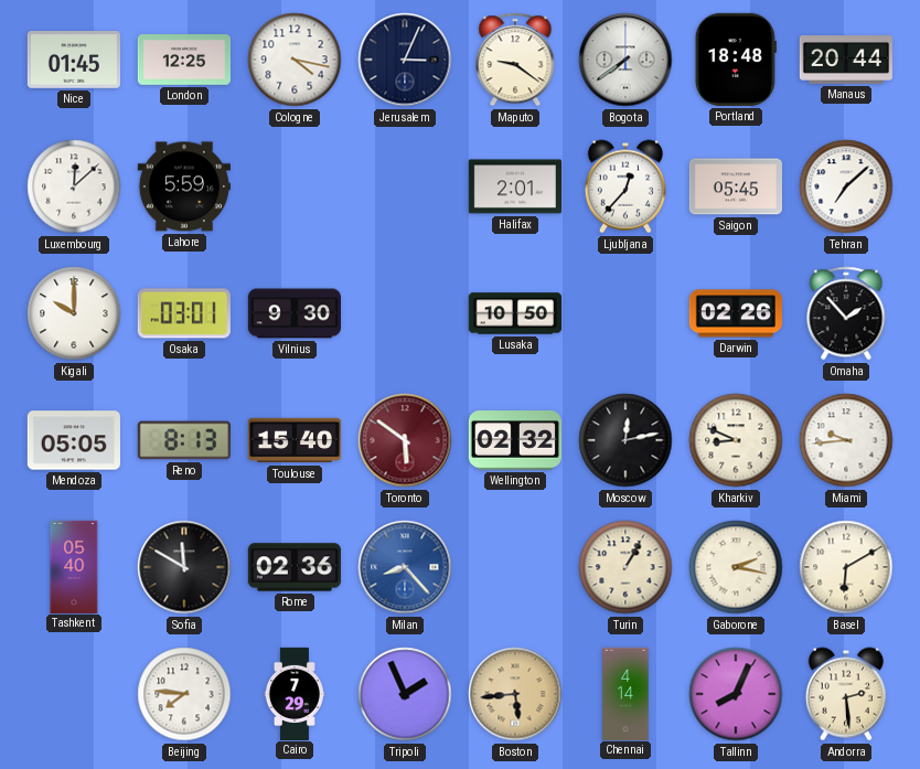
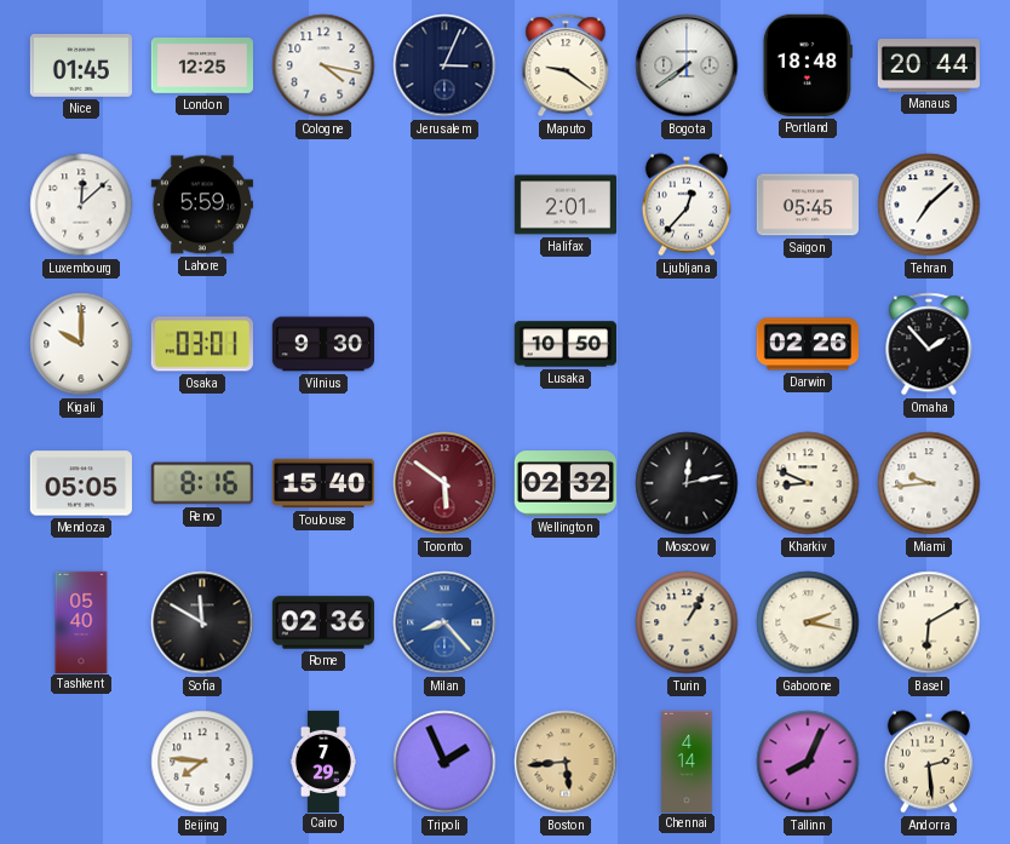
Reno: 8:13 -> 8:16
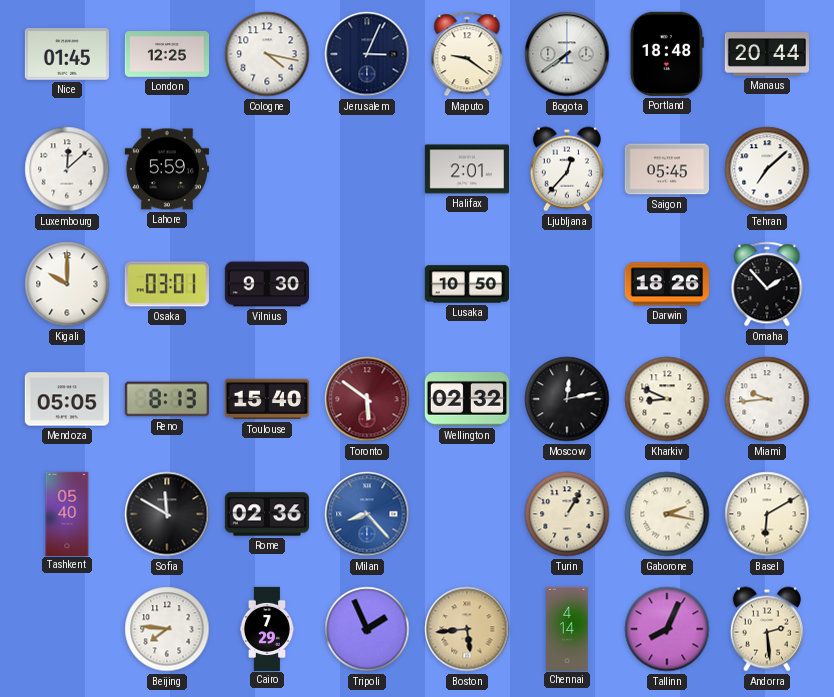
Darwin: 02:26 -> 18:26
Reno: 8:16 -> 8:13
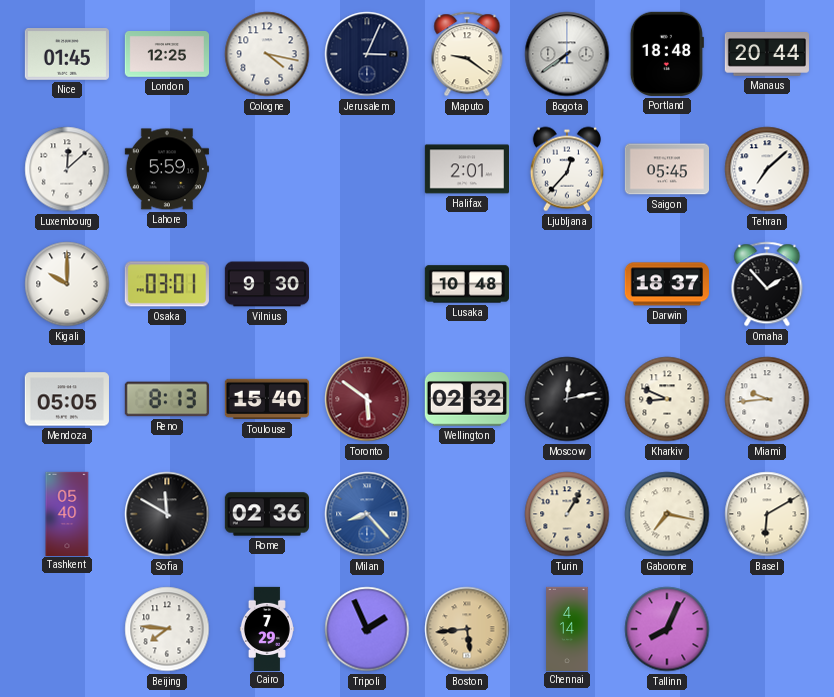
Lusaka: 10:50 -> 10:48
Darwin: 18:26 -> 18:37
Gaborone: 2:17 -> 7:17
Andorra: 2:29 -> none
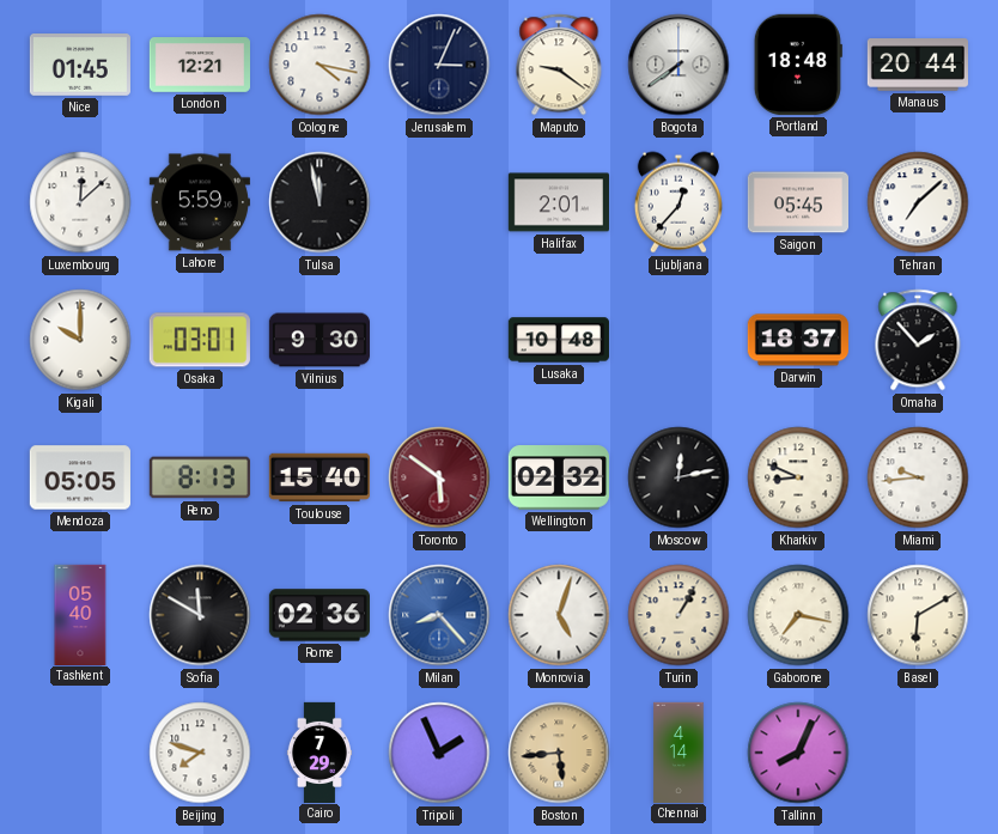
London: 12:25 -> 12:21
Tulsa: none -> 11:58
Monrovia: none -> 5:03
Beijing: 7:46 -> 7:48
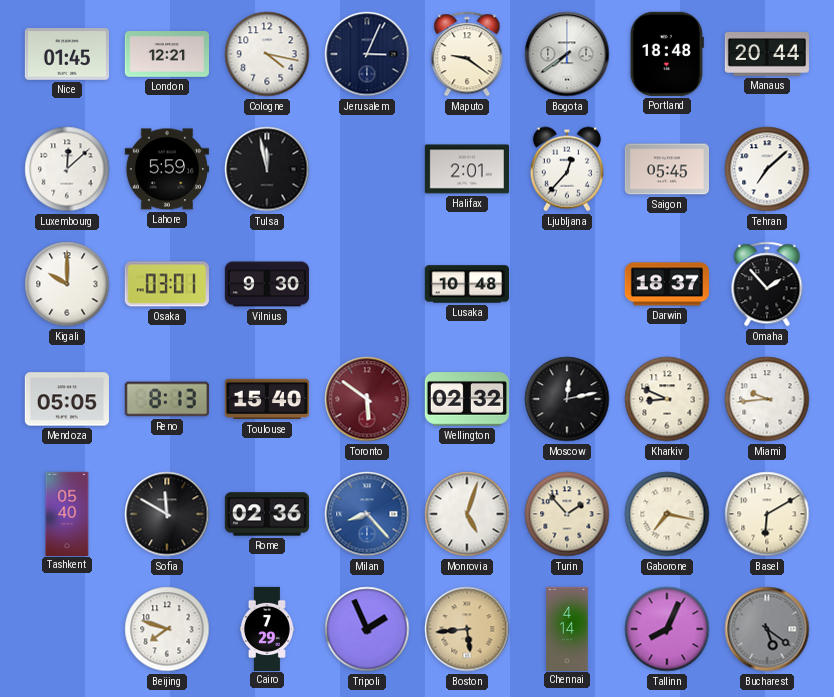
Turin: 1:05 -> 1:53
Bucharest: none -> 5:21
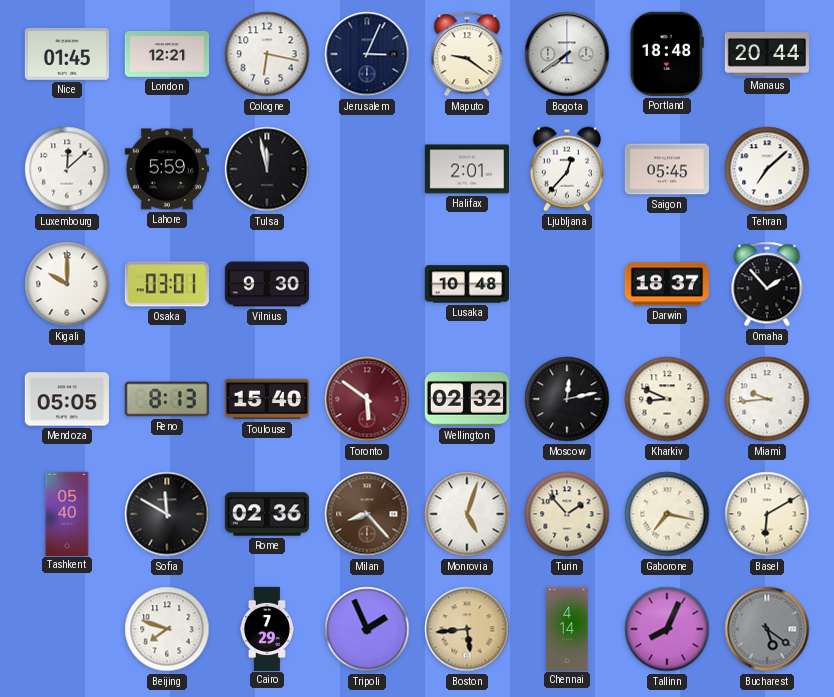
Cologne: 4:17 -> 6:17
Milan dial: blue -> brown
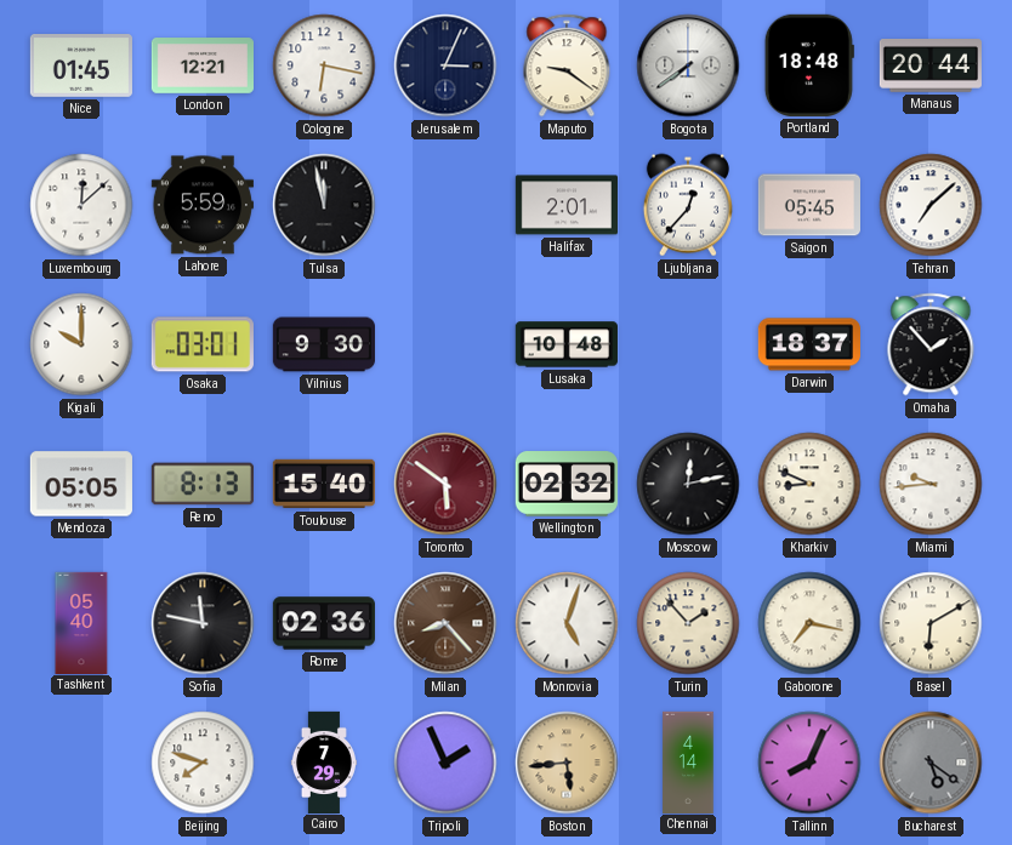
Sofia: 11:50 -> 11:47
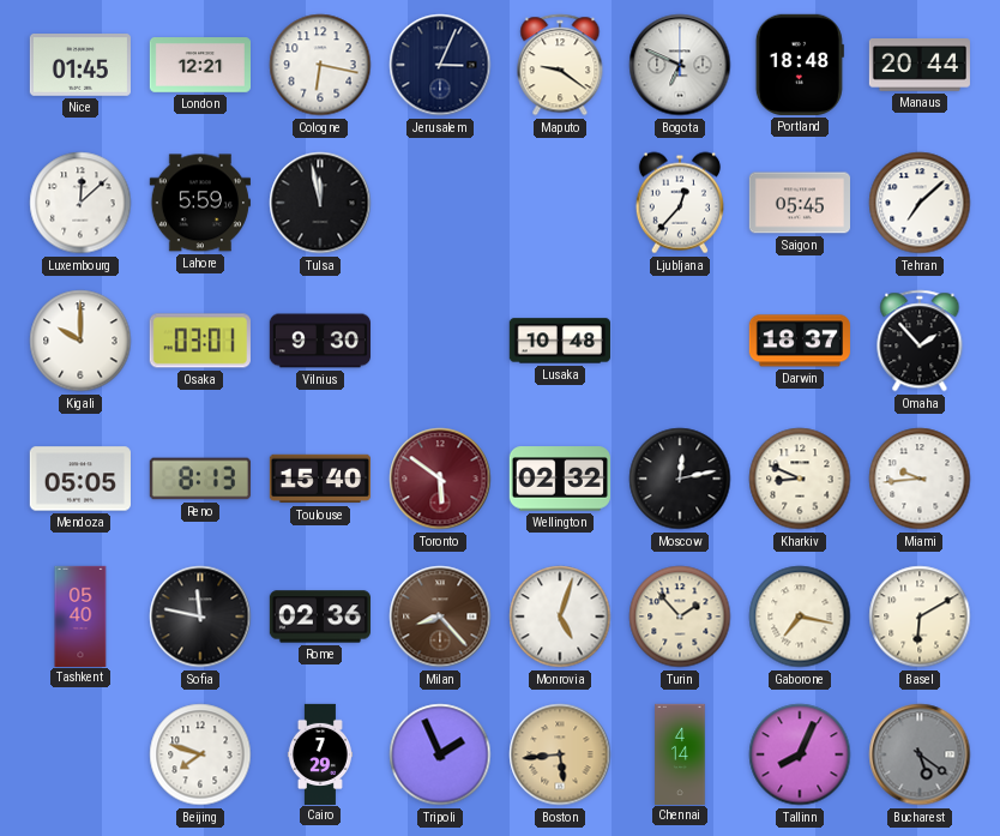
Bogota: 7:39 -> 6:49
Halifax: 2:01 -> none
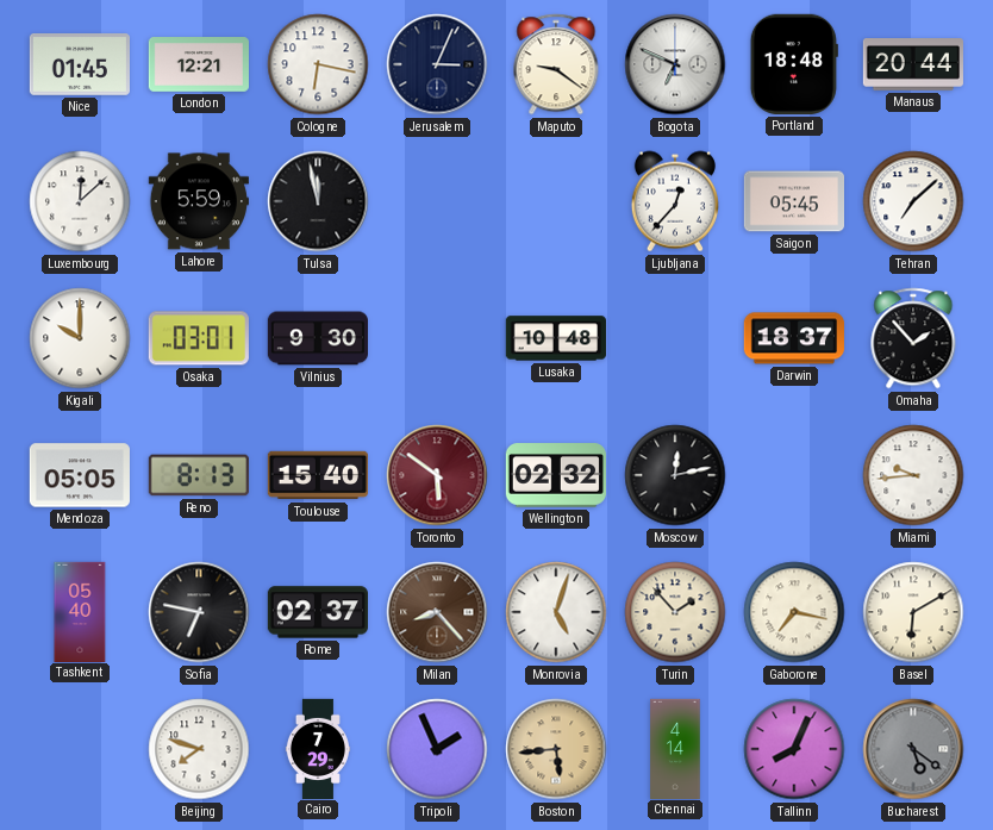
Kharkiv: 8:49 -> none
Sofia: 11:47 -> 6:47
Rome: 02:36 -> 02:37
